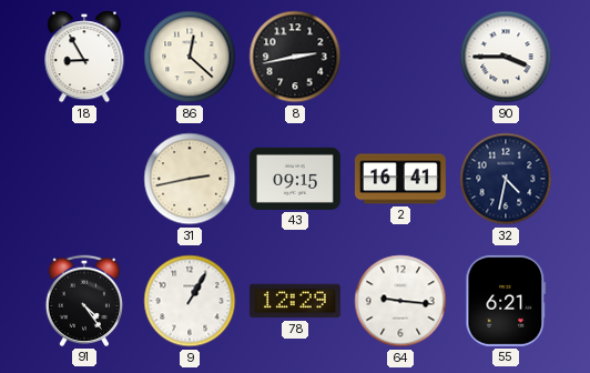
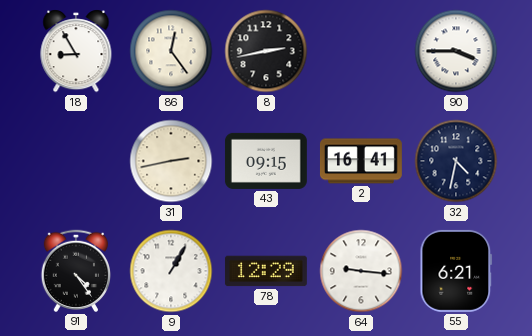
86: 12:22 -> 12:24
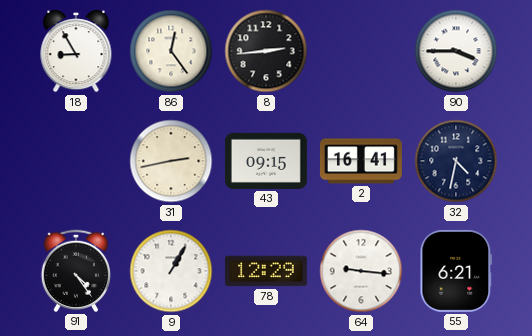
8: 2:43 -> 2:44
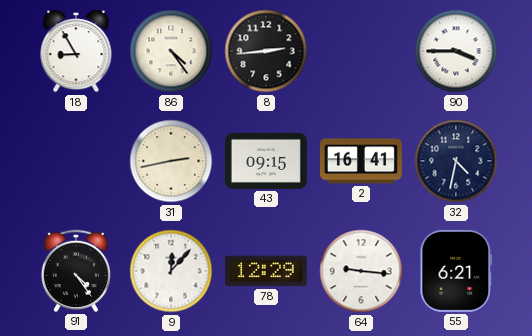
86: 12:24 -> 4:24
9: 1:05 -> 12:07
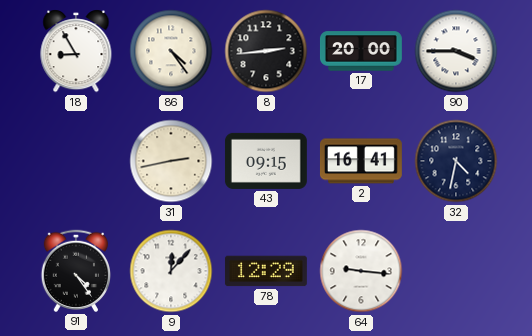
17: none -> 20:00
55: 6:21 -> none
